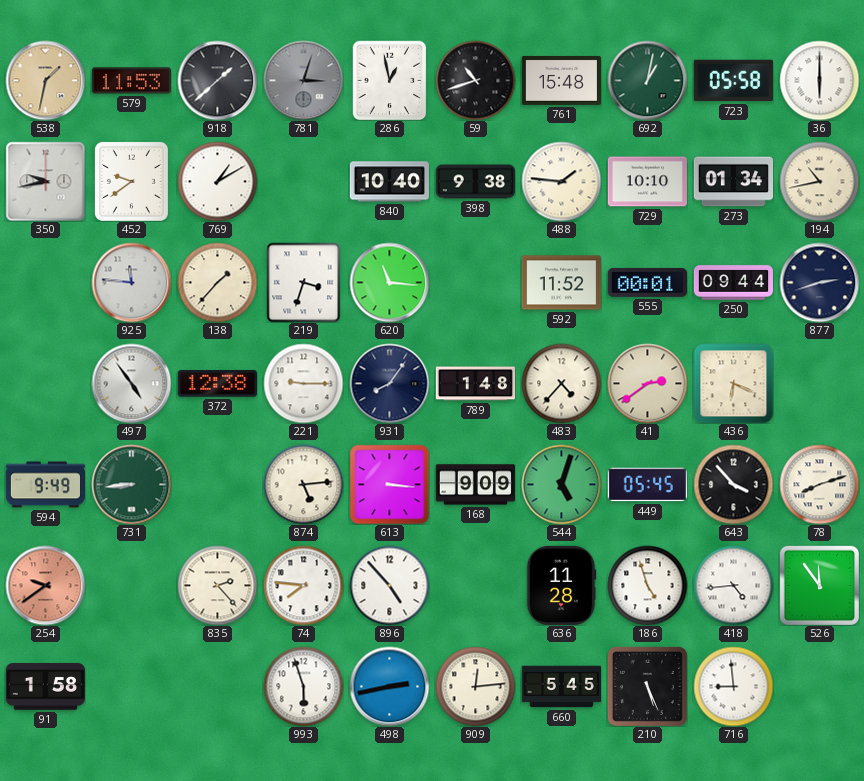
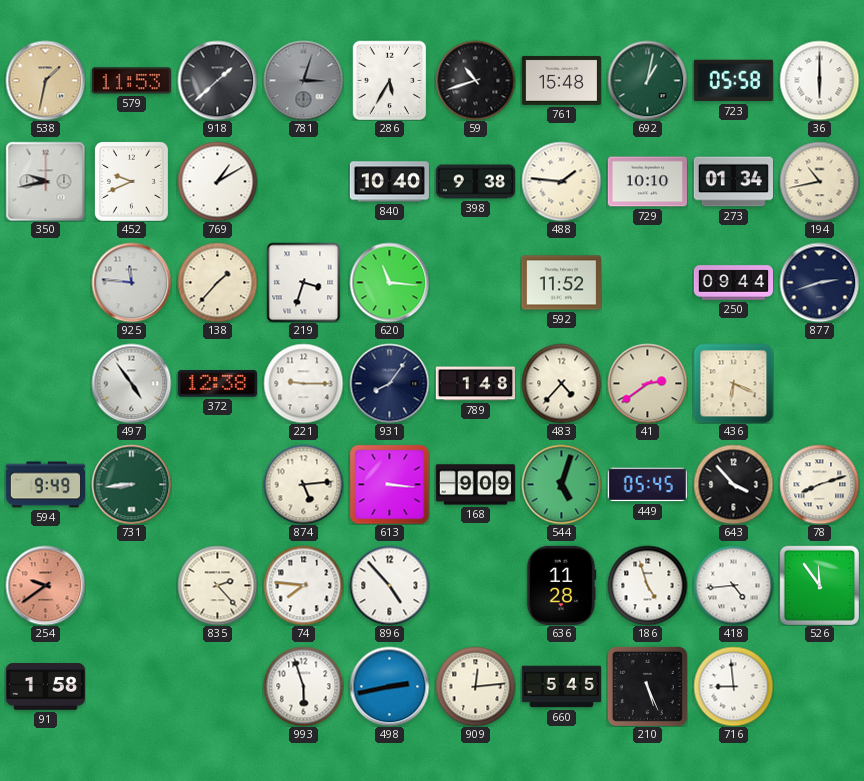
286: 12:58 -> 5:35
452: 9:39 -> 9:41
555: 00:01 -> none
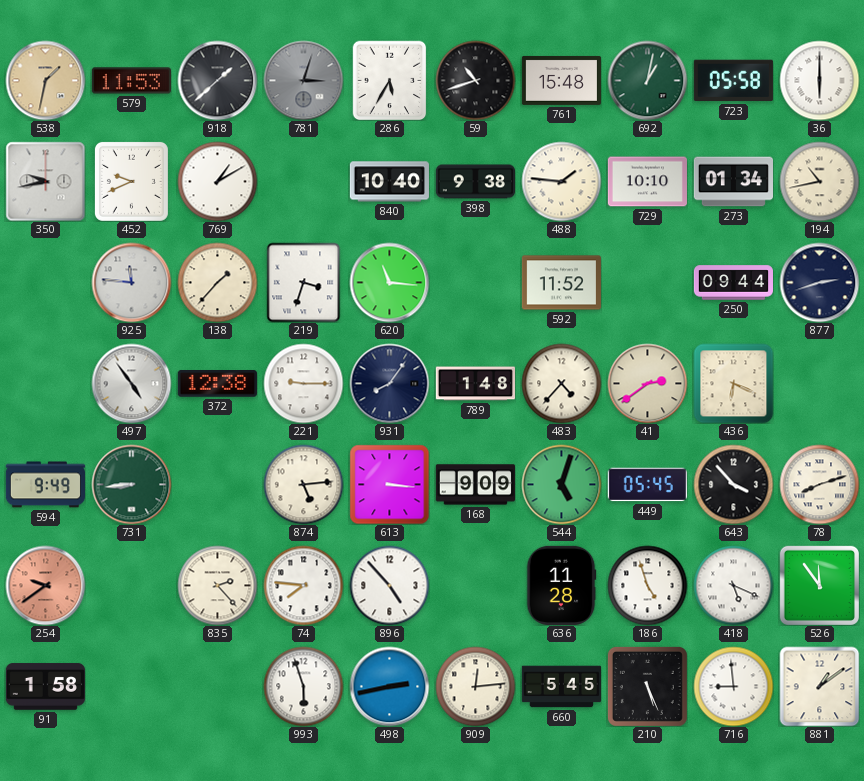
418: 4:44 -> 5:19
881: none -> 1:09
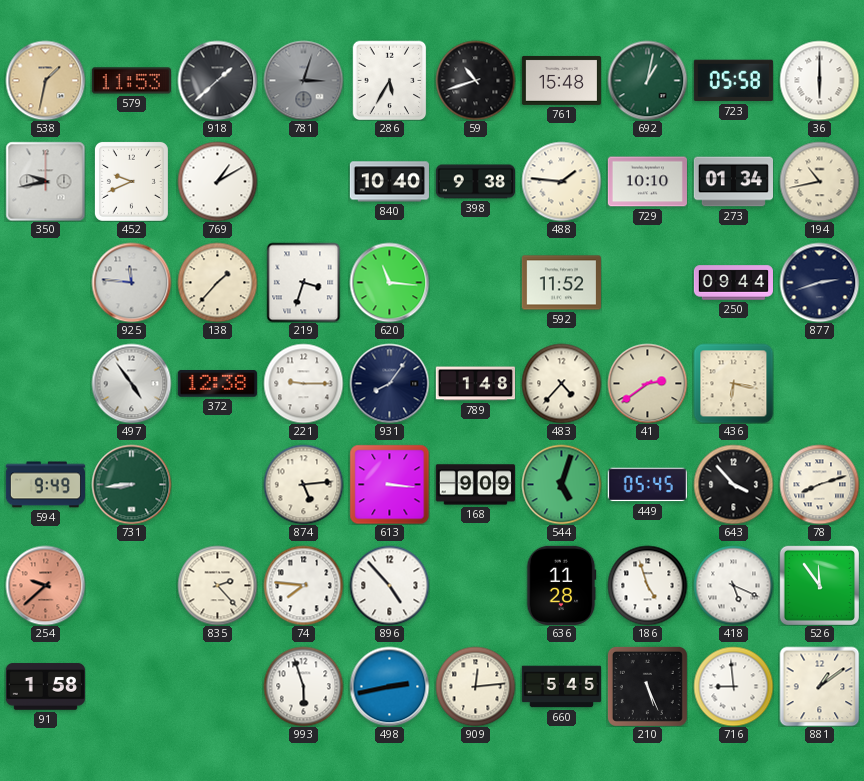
436: 6:19 -> 6:17
254: 9:39 -> 9:38
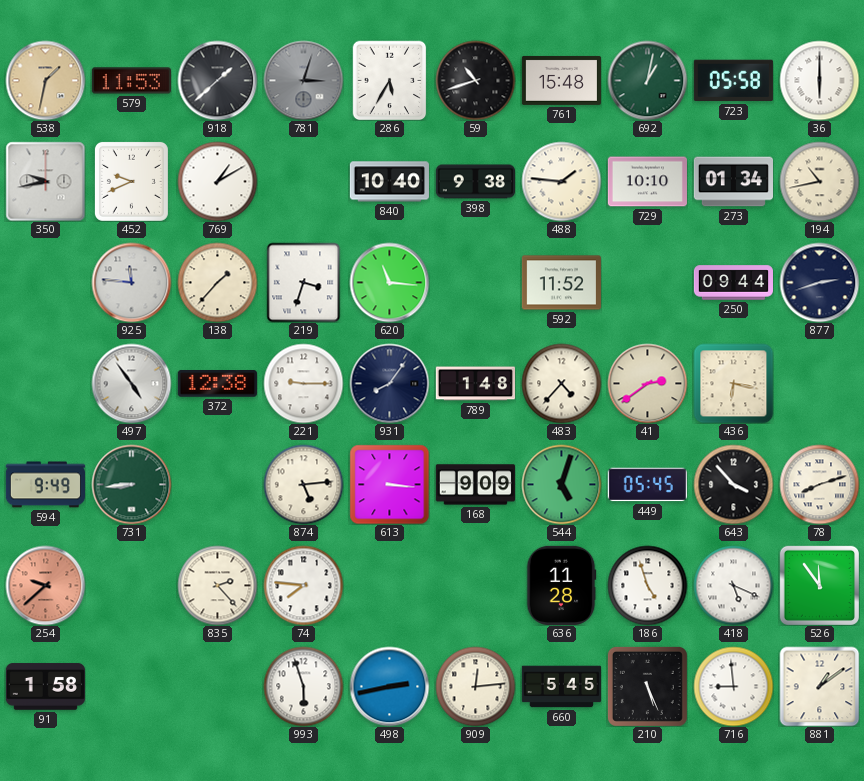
896: 4:53 -> none
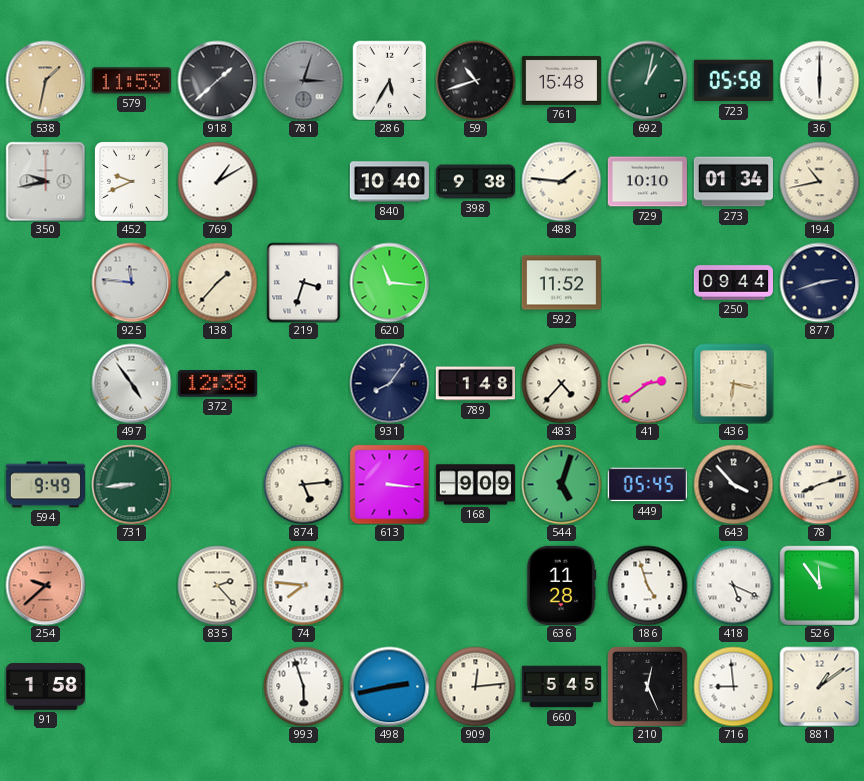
221: 9:15 -> none
210: 5:26 -> 12:26
